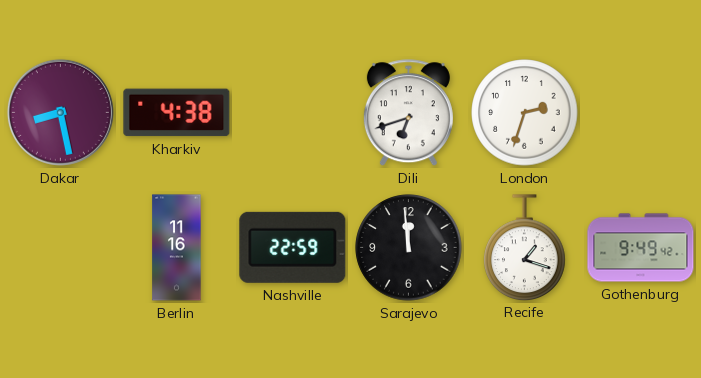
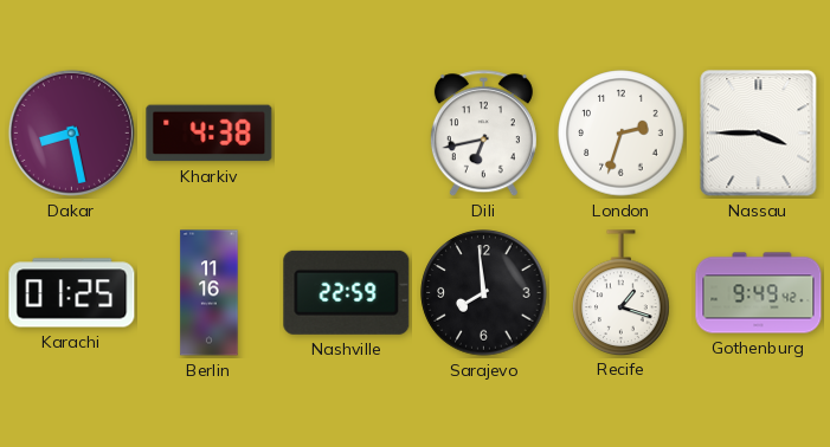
Dili: 6:42 -> 6:43
Nassau: none -> 3:45
Karachi: none -> 01:25
Sarajevo: 11:59 -> 7:59
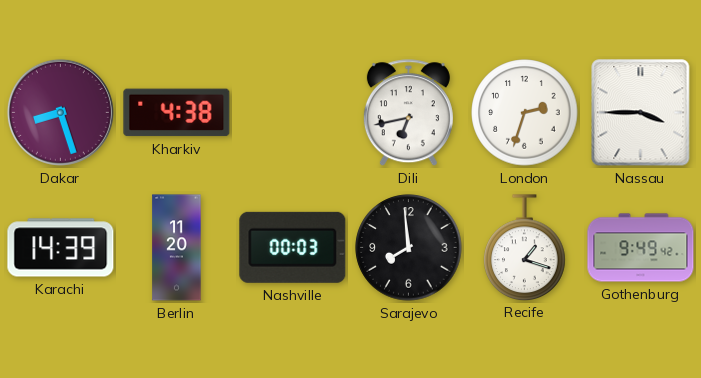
Dakar: 8:28 -> 8:27
Karachi: 01:25 -> 14:39
Berlin: 11:16 -> 11:20
Nashville: 22:59 -> 00:03
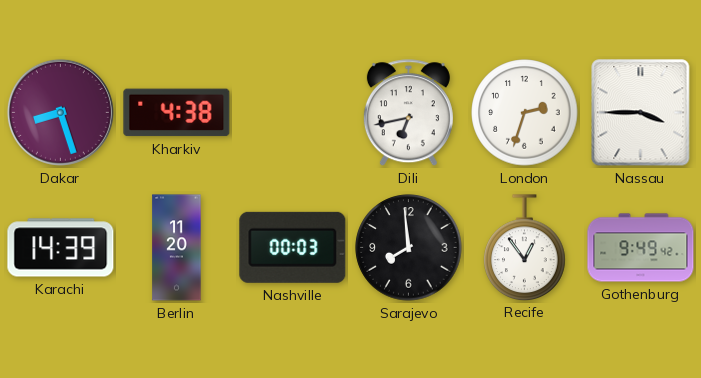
Recife: 1:18 -> 12:54
